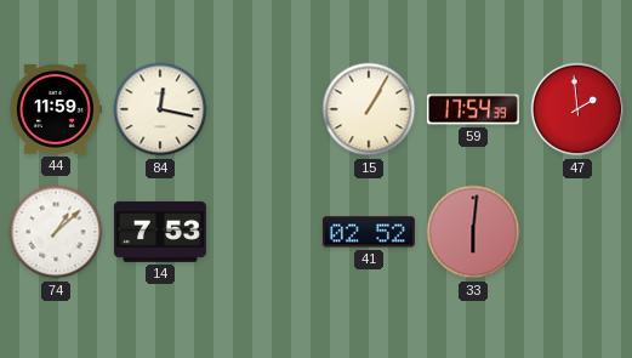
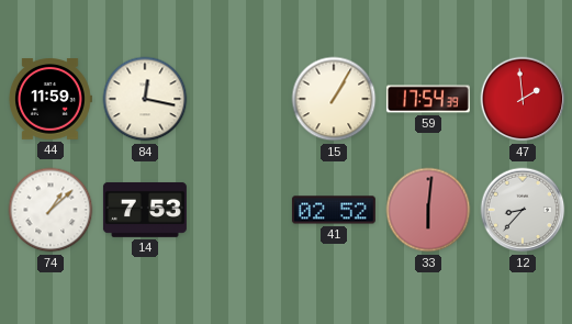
12: none -> 8:37
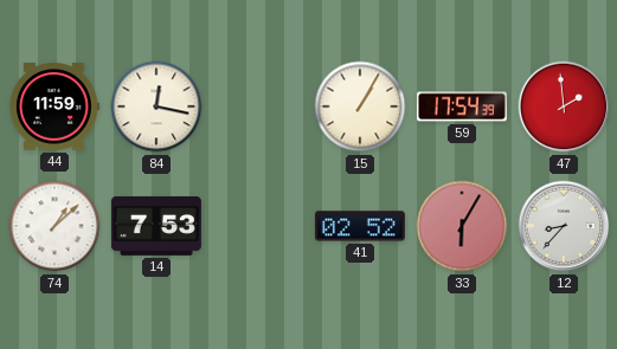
33: 6:01 -> 6:05
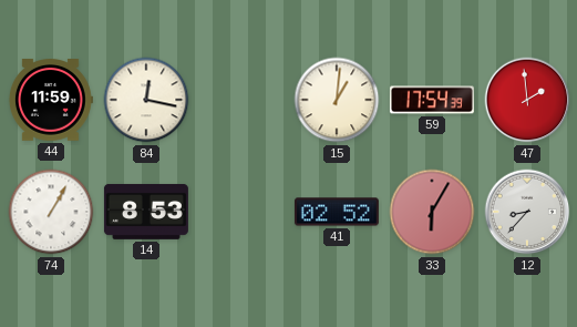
15: 1:05 -> 1:01
74: 1:08 -> 1:05
14: 7:53 -> 8:53
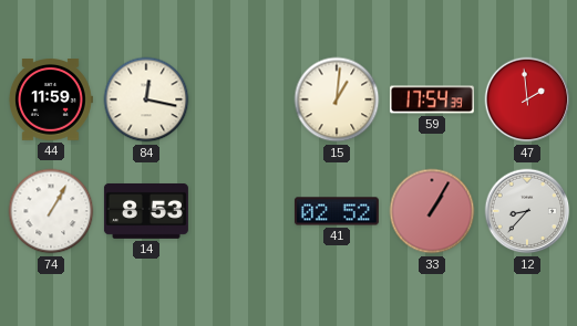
33: 6:05 -> 1:05
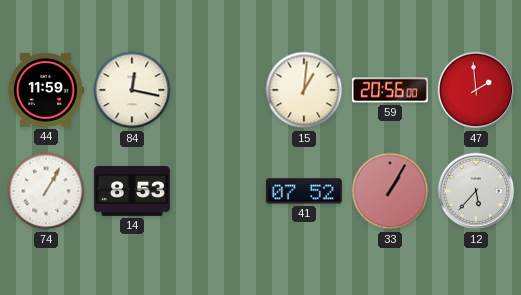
59: 17:54 -> 20:56
41: 02:52 -> 07:52
12: 8:37 -> 5:37
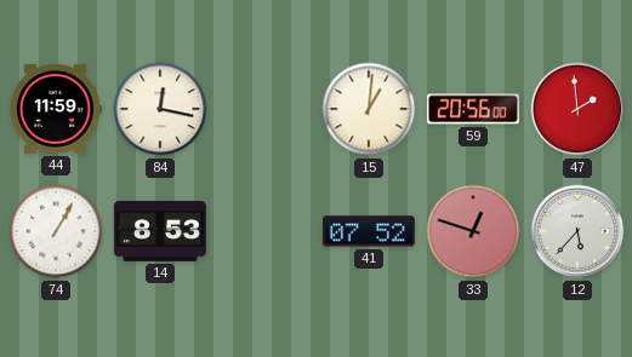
33: 1:05 -> 12:48
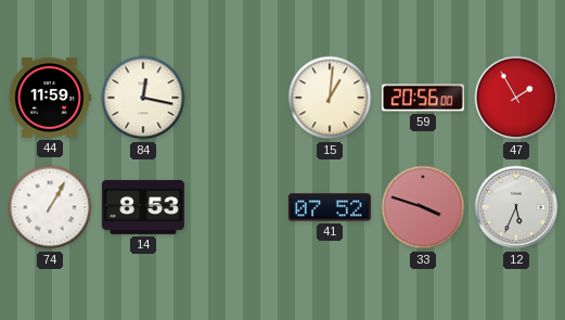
47: 1:59 -> 1:55
33: 12:48 -> 3:48
12: 5:37 -> 5:34
